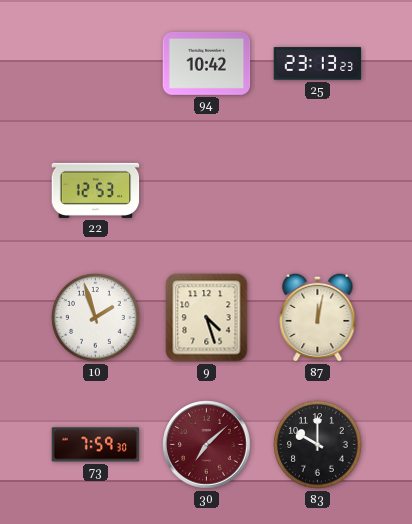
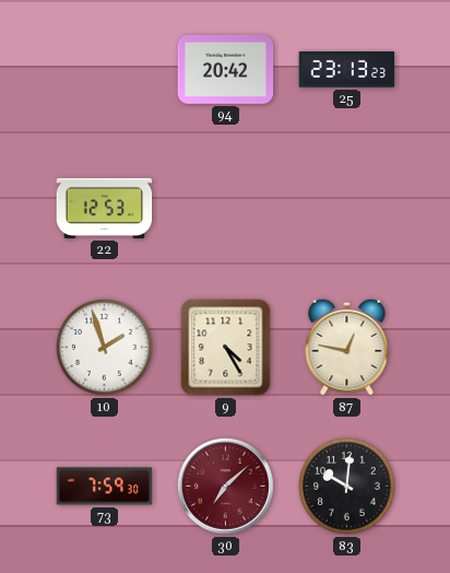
94: 10:42 -> 20:42
9: 4:27 -> 4:25
87: 12:02 -> 12:47
83: 10:00 -> 10:01
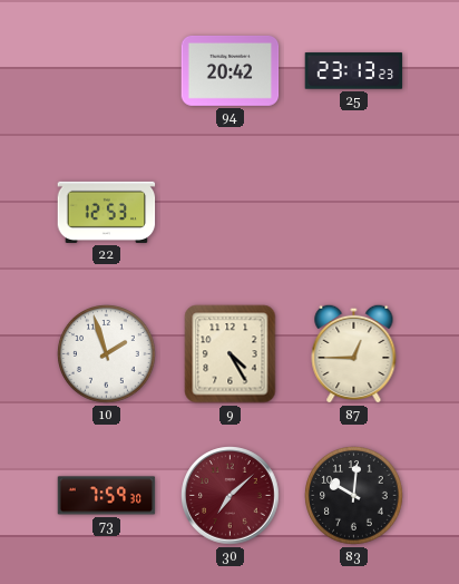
87: 12:47 -> 12:45
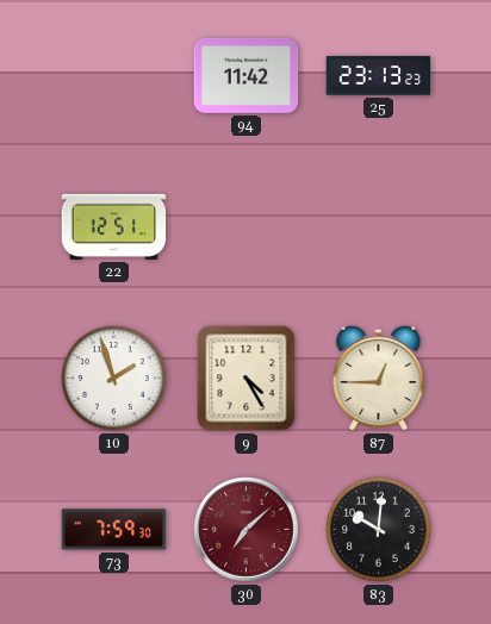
94: 20:42 -> 11:42
22: 12:53 -> 12:51
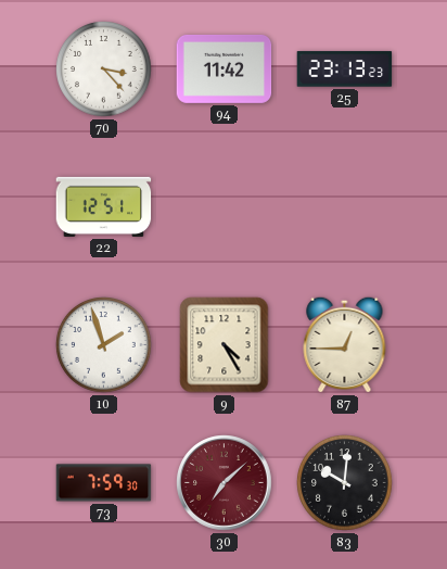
70: none -> 3:23
